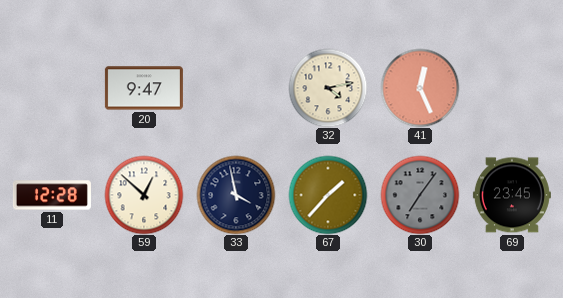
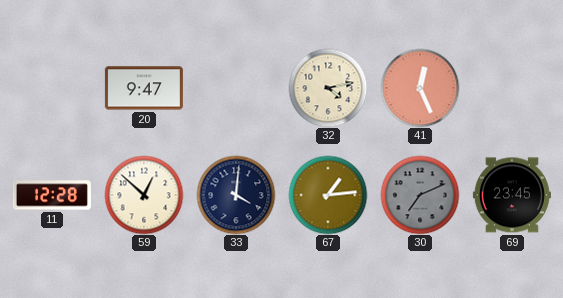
33: 3:58 -> 4:01
67: 1:37 -> 1:14
30: 7:06 -> 7:11
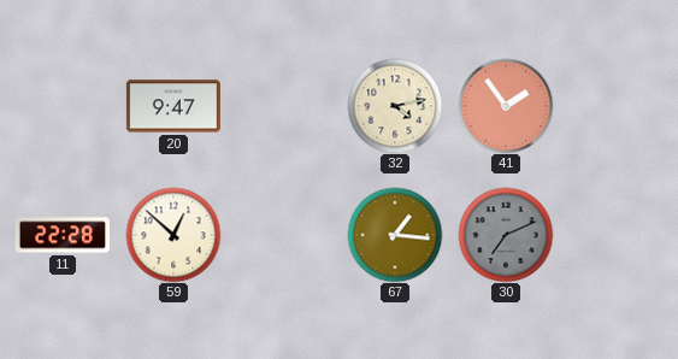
41: 12:26 -> 1:54
11: 12:28 -> 22:28
33: 4:01 -> none
67: 1:14 -> 1:16
69: 23:45 -> none
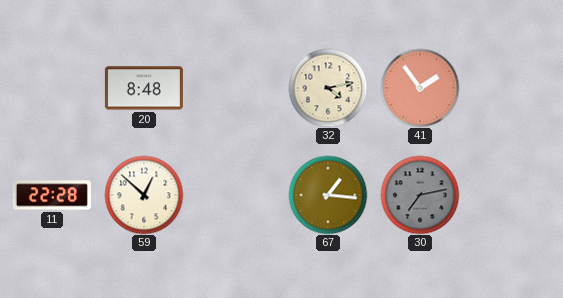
20: 9:47 -> 8:48
30: 7:11 -> 7:13
